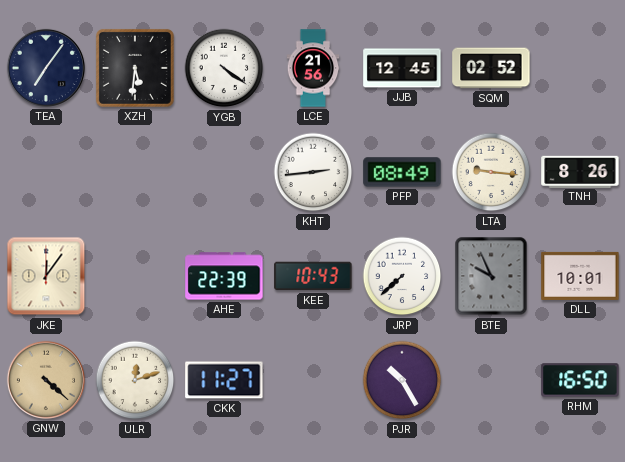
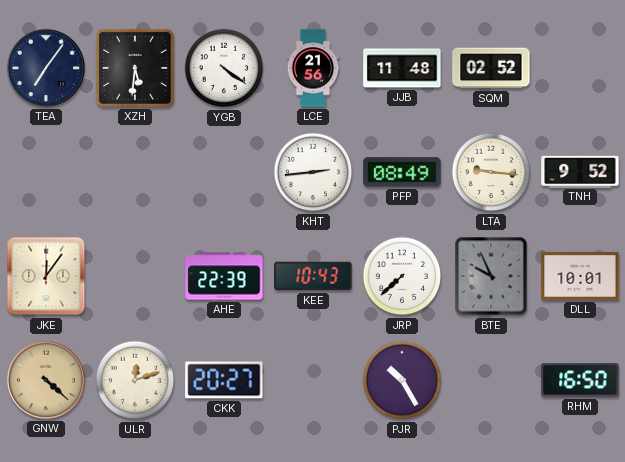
JJB: 12:45 -> 11:48
TNH: 8:26 -> 9:52
CKK: 11:27 -> 20:27
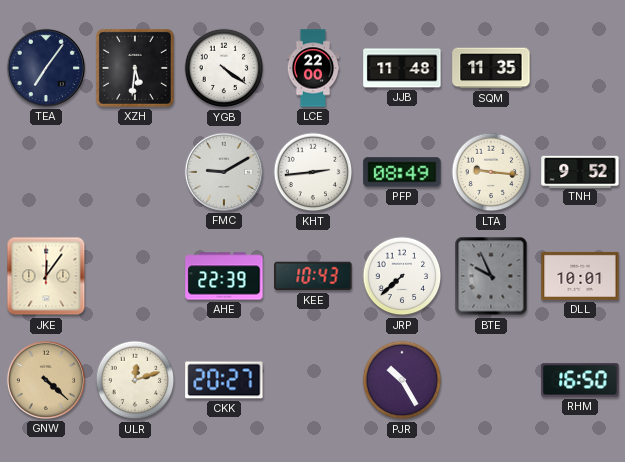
LCE: 21:56 -> 22:00
SQM: 02:52 -> 11:35
FMC: none -> 9:10
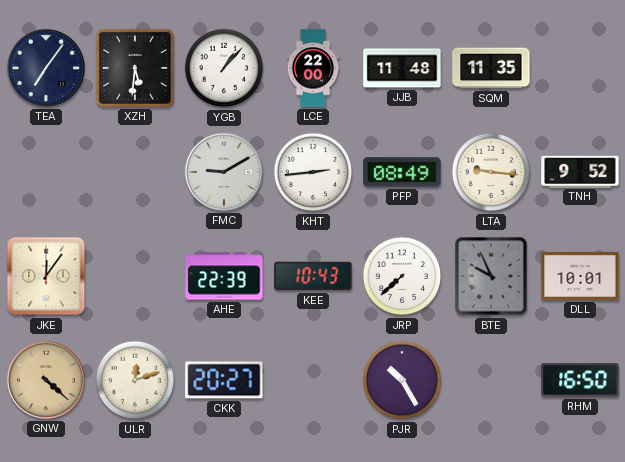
YGB: 4:21 -> 1:07
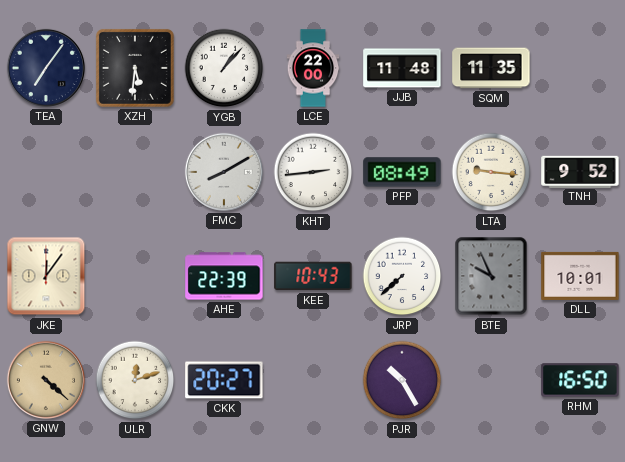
FMC: 9:10 -> 8:10
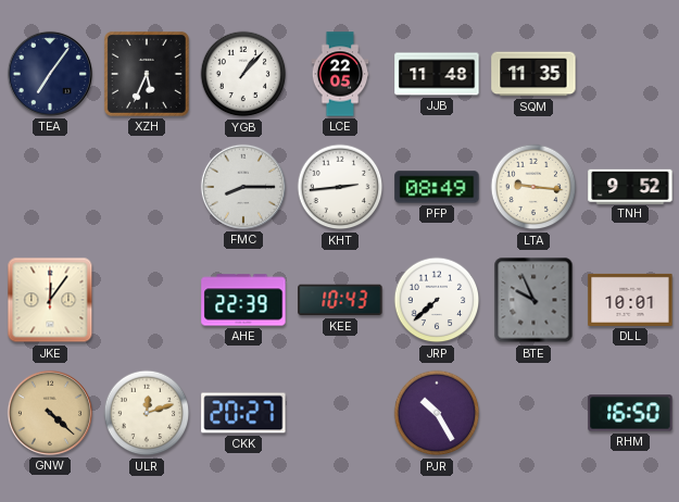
XZH: 5:31 -> 5:34
LCE: 22:00 -> 22:05
FMC: 8:10 -> 8:15
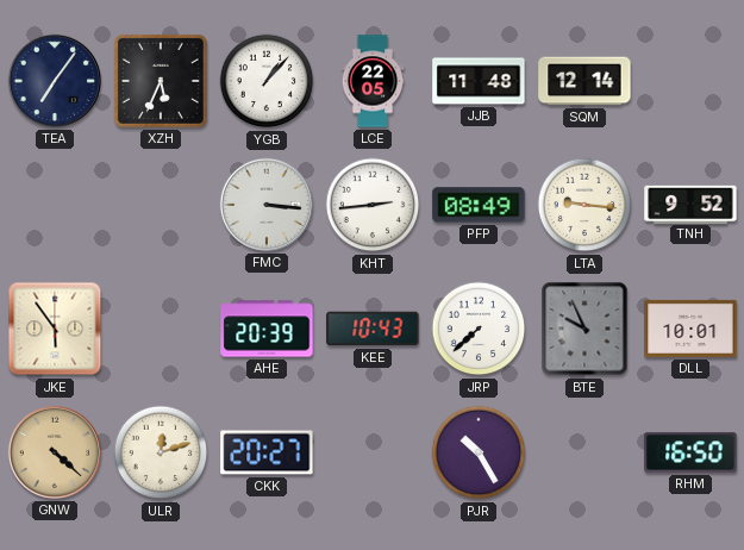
SQM: 11:35 -> 12:14
FMC: 8:15 -> 3:16
JKE: 12:06 -> 5:54
AHE: 22:39 -> 20:39
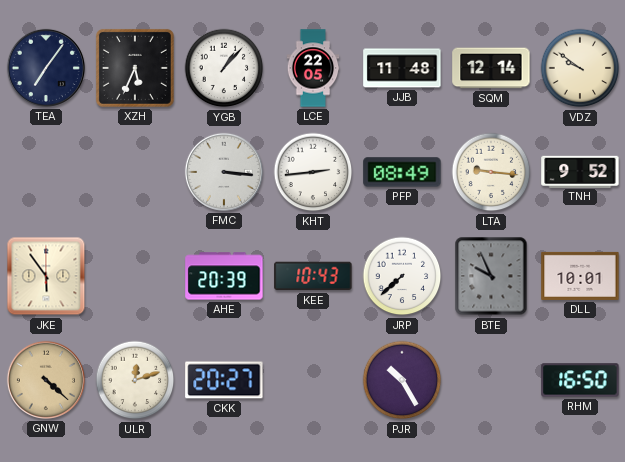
VDZ: none -> 9:51
